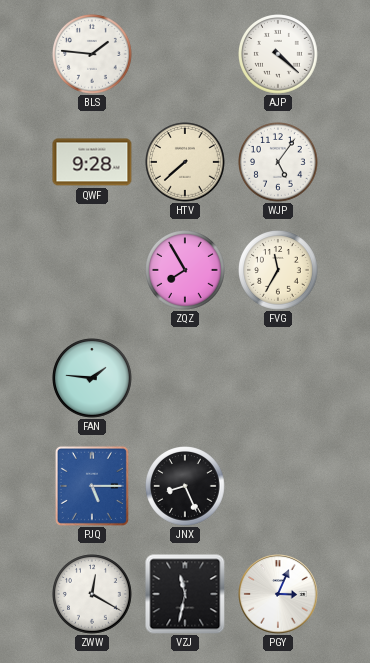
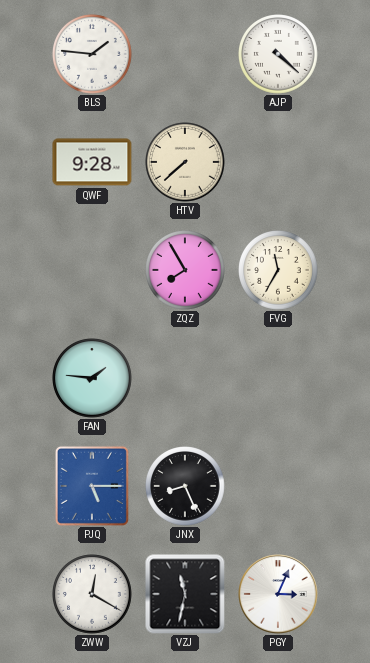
WJP: 5:06 -> none
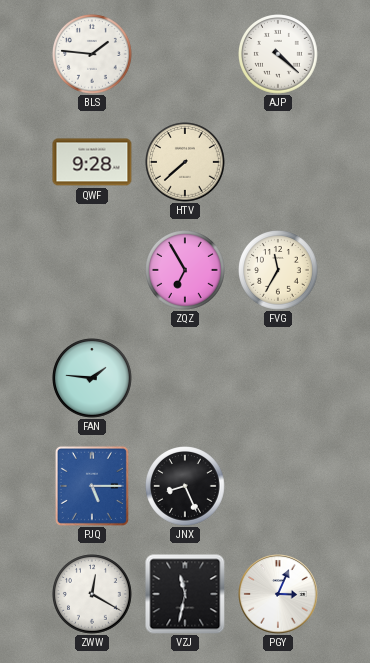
ZQZ: 7:55 -> 6:55
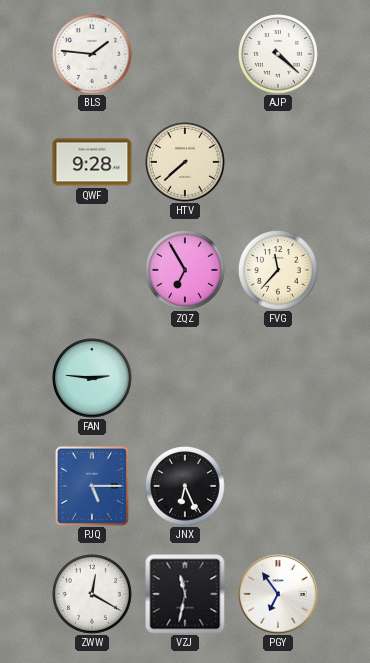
FVG: 11:35 -> 11:37
FAN: 1:46 -> 2:46
JNX: 8:26 -> 6:26
PGY: 3:04 -> 6:54
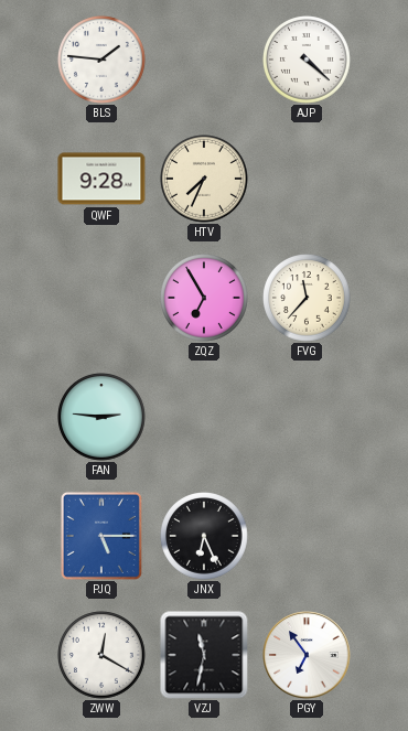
HTV: 7:38 -> 7:34
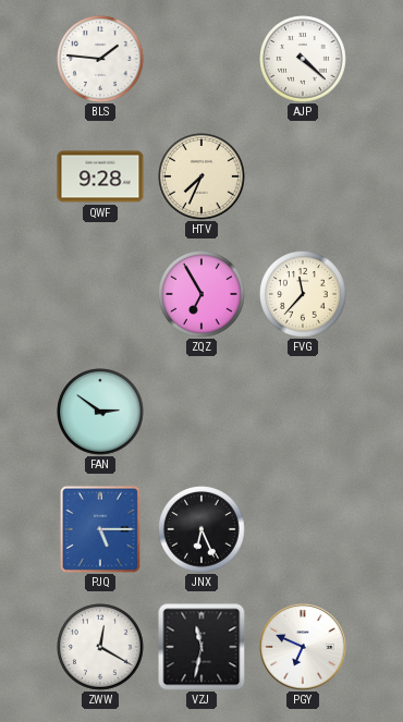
FAN: 2:46 -> 2:51
PGY: 6:54 -> 6:49
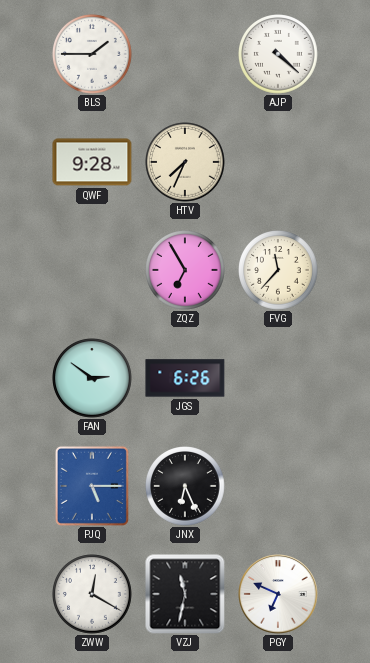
BLS: 1:46 -> 1:45
JGS: none -> 6:26
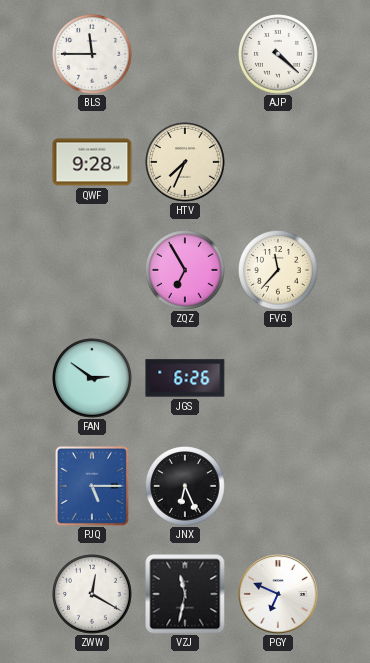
BLS: 1:45 -> 11:45
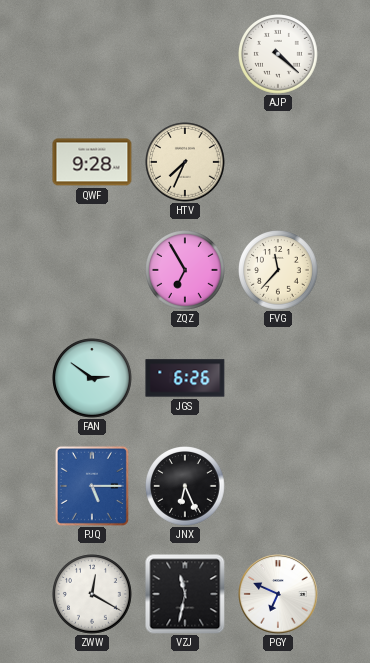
BLS: 11:45 -> none
